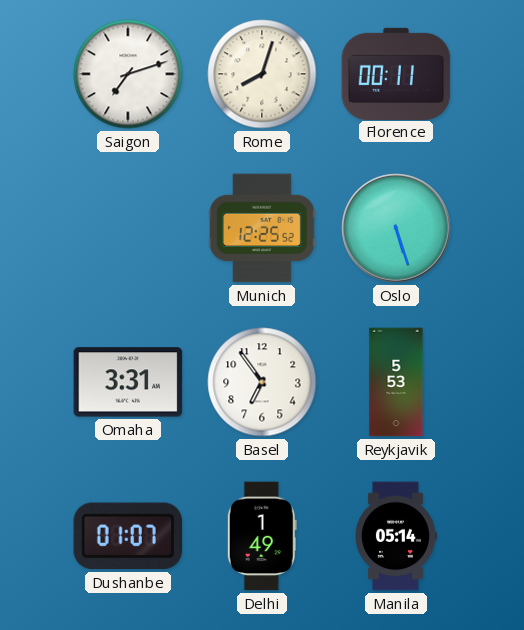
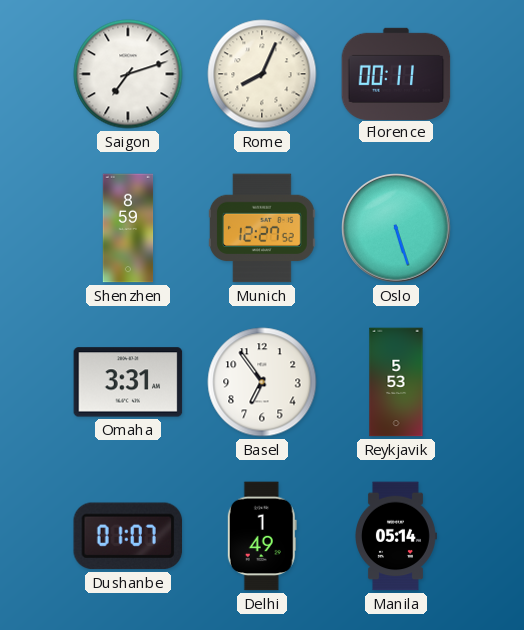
Rome: 8:03 -> 8:04
Shenzhen: none -> 8:59
Munich: 12:25 -> 12:27
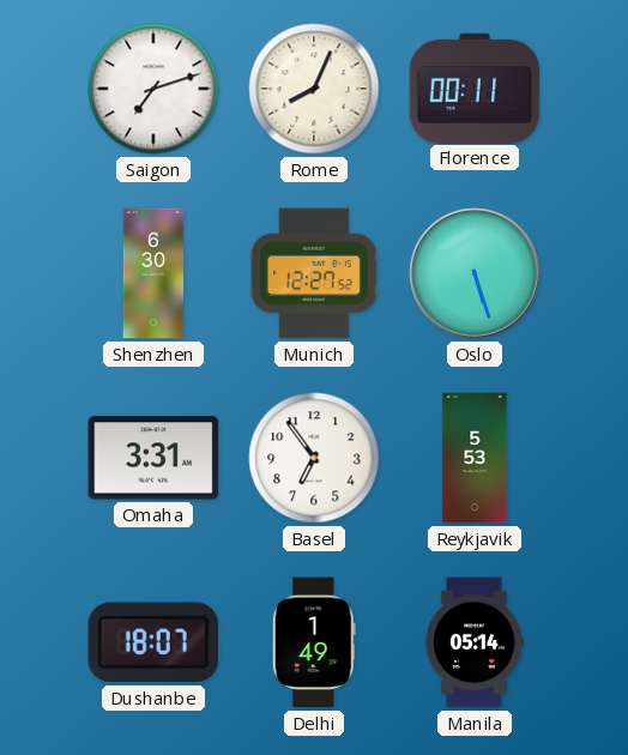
Shenzhen: 8:59 -> 6:30
Dushanbe: 01:07 -> 18:07
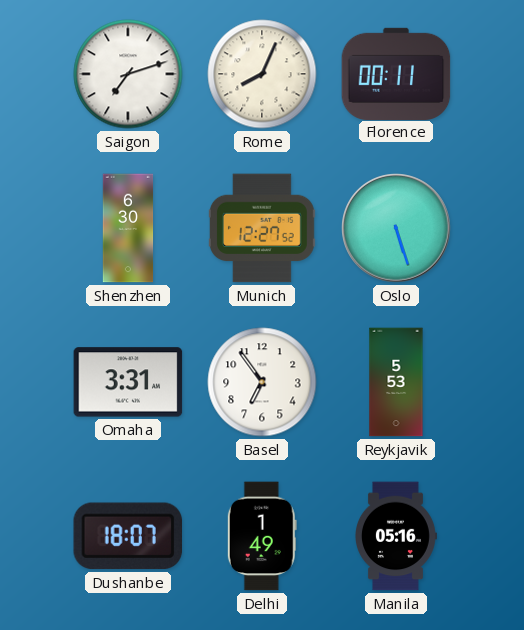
Manila: 05:14 -> 05:16
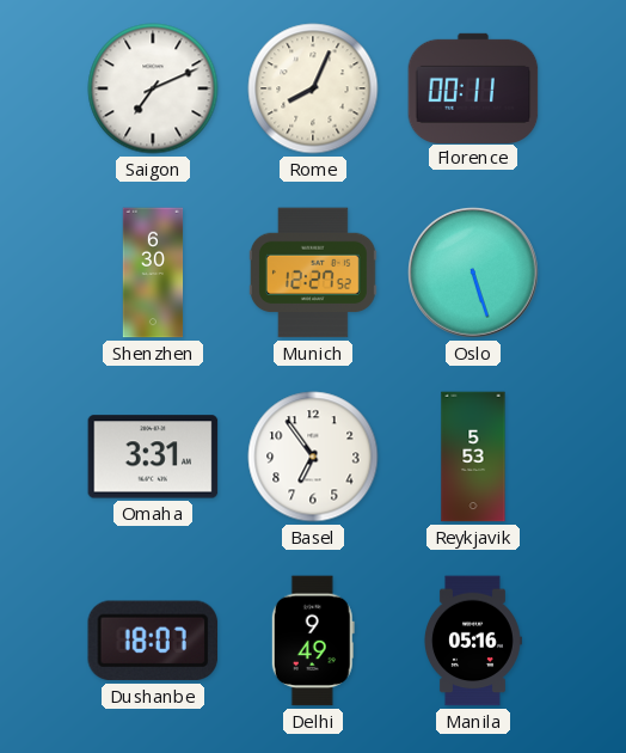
Saigon: 7:12 -> 7:11
Delhi: 1:49 -> 9:49
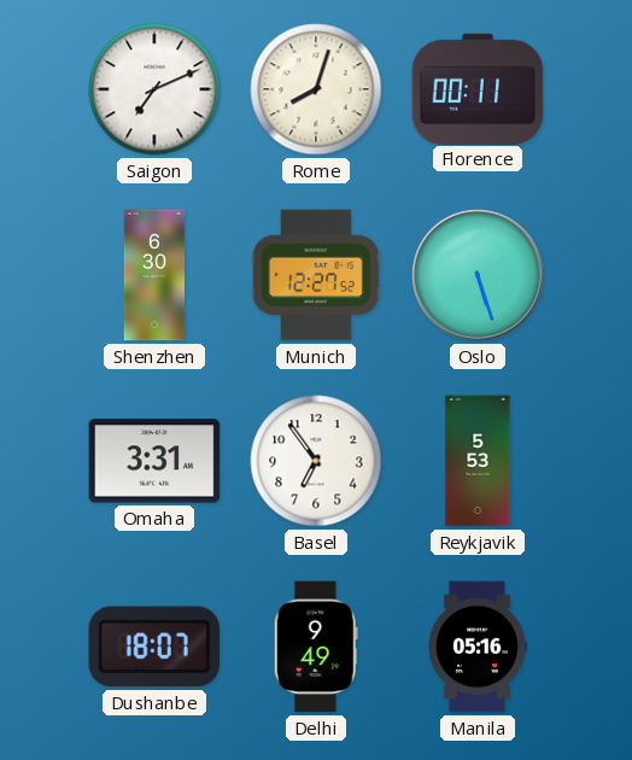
Rome: 8:04 -> 8:03
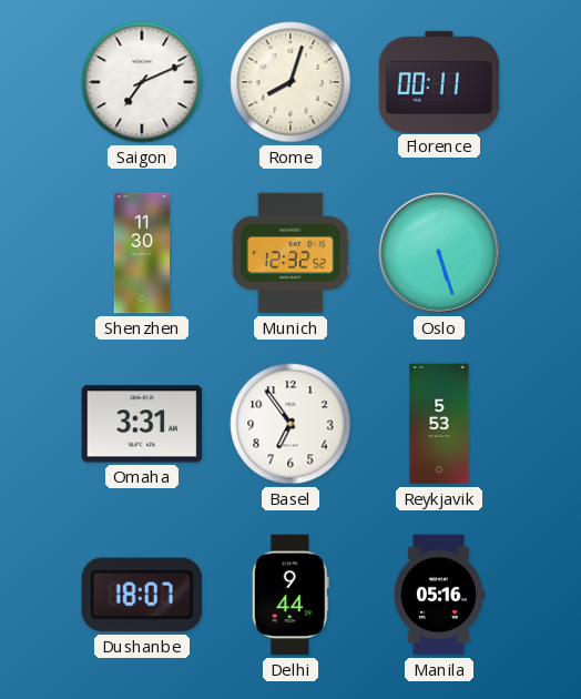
Shenzhen: 6:30 -> 11:30
Munich: 12:27 -> 12:32
Delhi: 9:49 -> 9:44
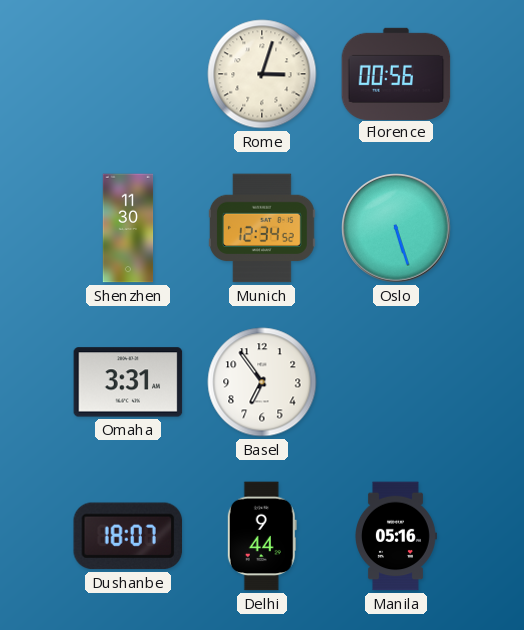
Saigon: 7:11 -> none
Rome: 8:03 -> 3:03
Florence: 00:11 -> 00:56
Munich: 12:32 -> 12:34
Reykjavik: 5:53 -> none
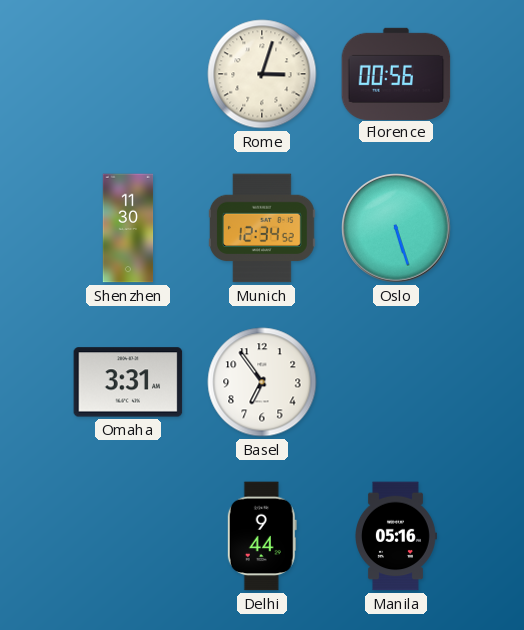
Dushanbe: 18:07 -> none
